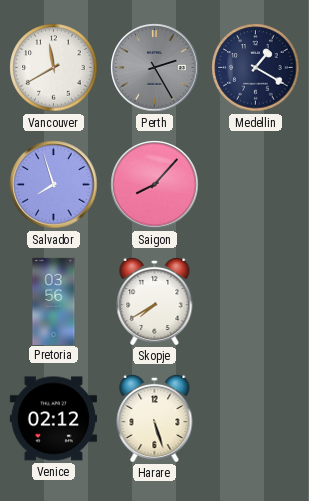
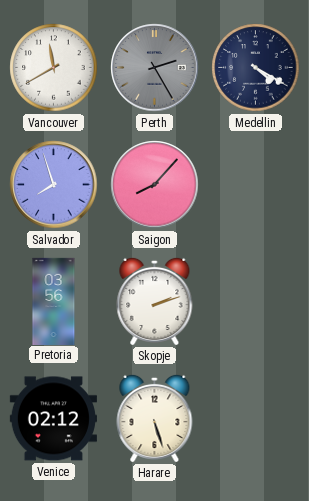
Medellin: 1:20 -> 4:20
Skopje: 7:40 -> 2:12
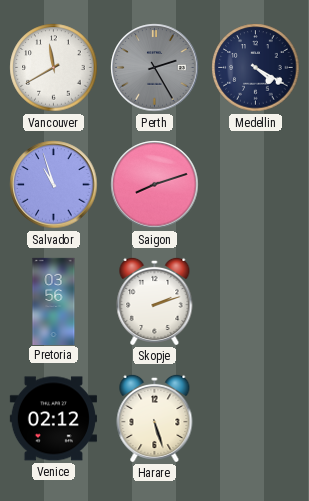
Salvador: 7:57 -> 10:57
Saigon: 8:07 -> 8:12
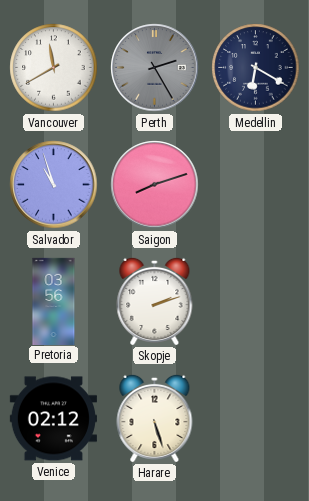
Medellin: 4:20 -> 6:20
